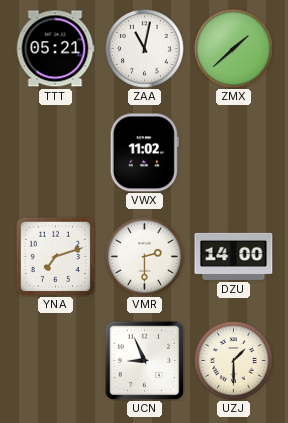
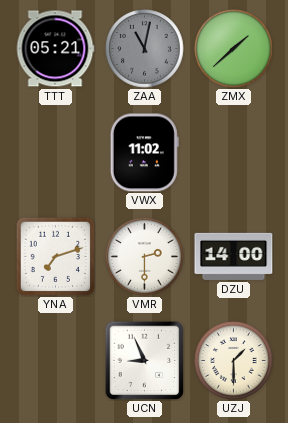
ZAA dial: white -> grey
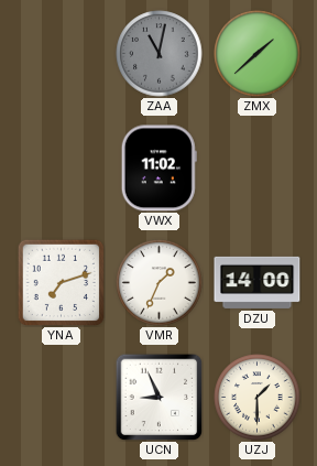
TTT: 05:21 -> none
VMR: 2:30 -> 1:34
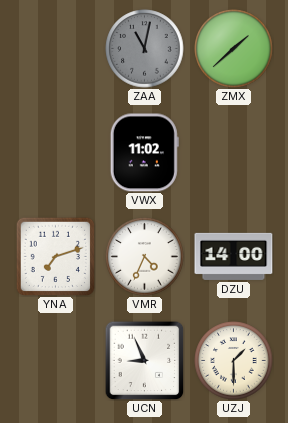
VMR: 1:34 -> 4:34
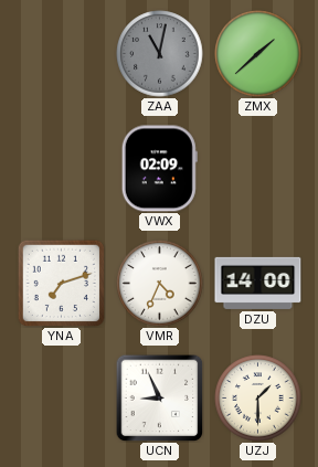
VWX: 11:02 -> 02:09
